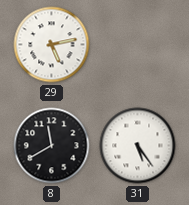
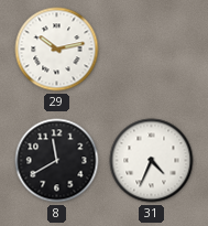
29: 5:13 -> 10:13
31: 5:24 -> 4:34
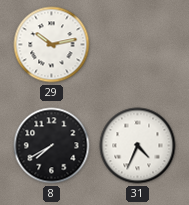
8: 11:40 -> 7:40
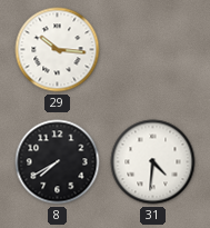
29: 10:13 -> 10:16
31: 4:34 -> 4:31
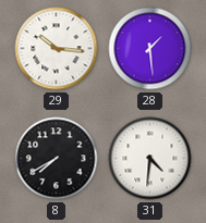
28: none -> 1:29
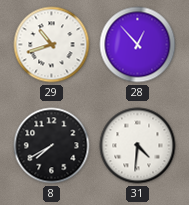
29: 10:16 -> 10:42
28: 1:29 -> 12:53
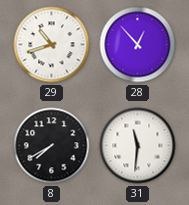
31: 4:31 -> 11:31
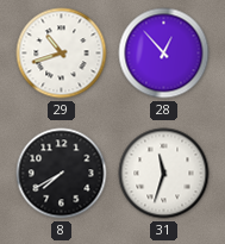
31: 11:31 -> 11:33
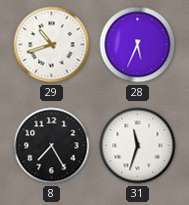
28: 12:53 -> 5:34
8: 7:40 -> 7:25
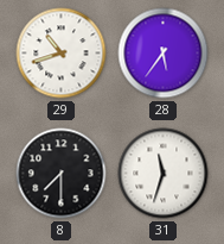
28: 5:34 -> 5:36
8: 7:25 -> 7:30
